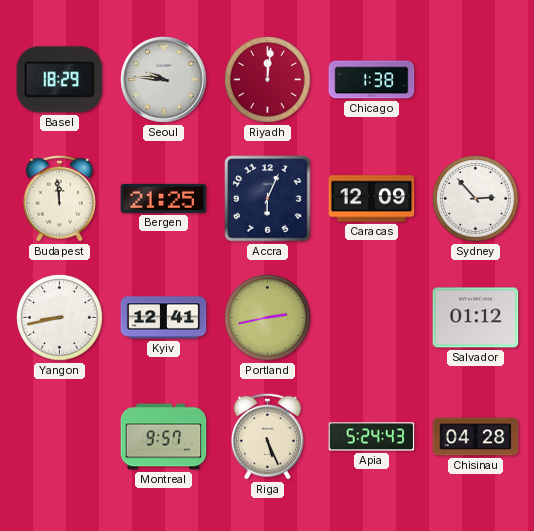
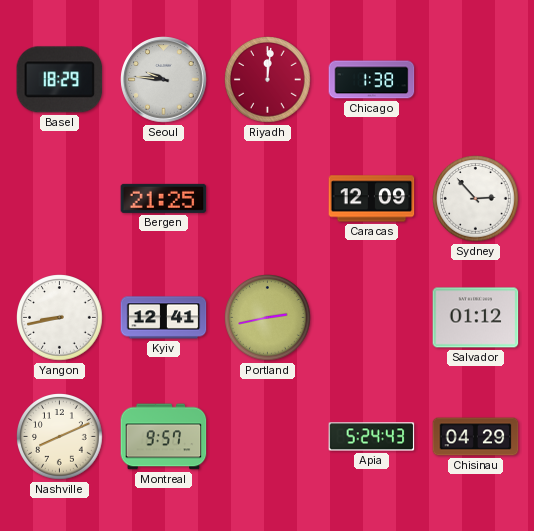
Budapest: 11:59 -> none
Accra: 6:04 -> none
Nashville: none -> 8:11
Riga: 5:26 -> none
Chisinau: 04:28 -> 04:29
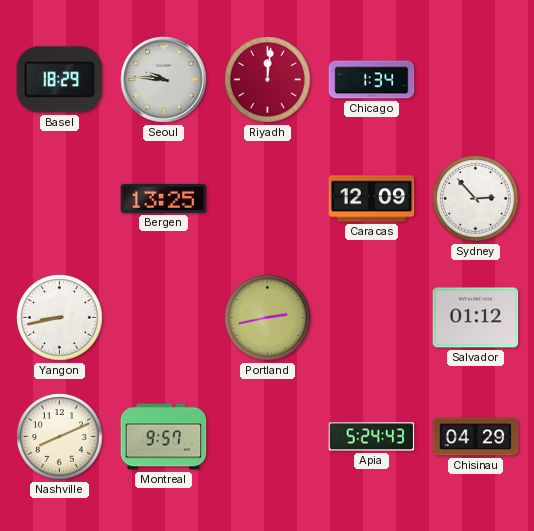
Chicago: 1:38 -> 1:34
Bergen: 21:25 -> 13:25
Kyiv: 12:41 -> none
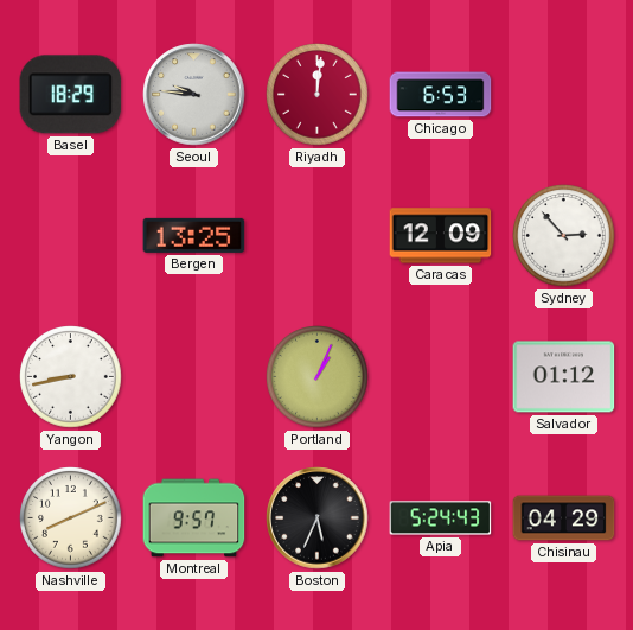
Chicago: 1:34 -> 6:53
Portland: 2:43 -> 1:04
Boston: none -> 5:34
